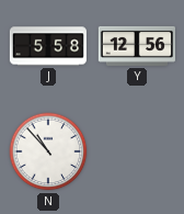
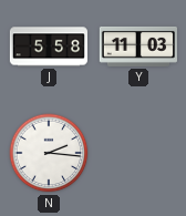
Y: 12:56 -> 11:03
N: 10:53 -> 2:16
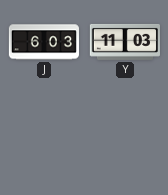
J: 5:58 -> 6:03
N: 2:16 -> none
